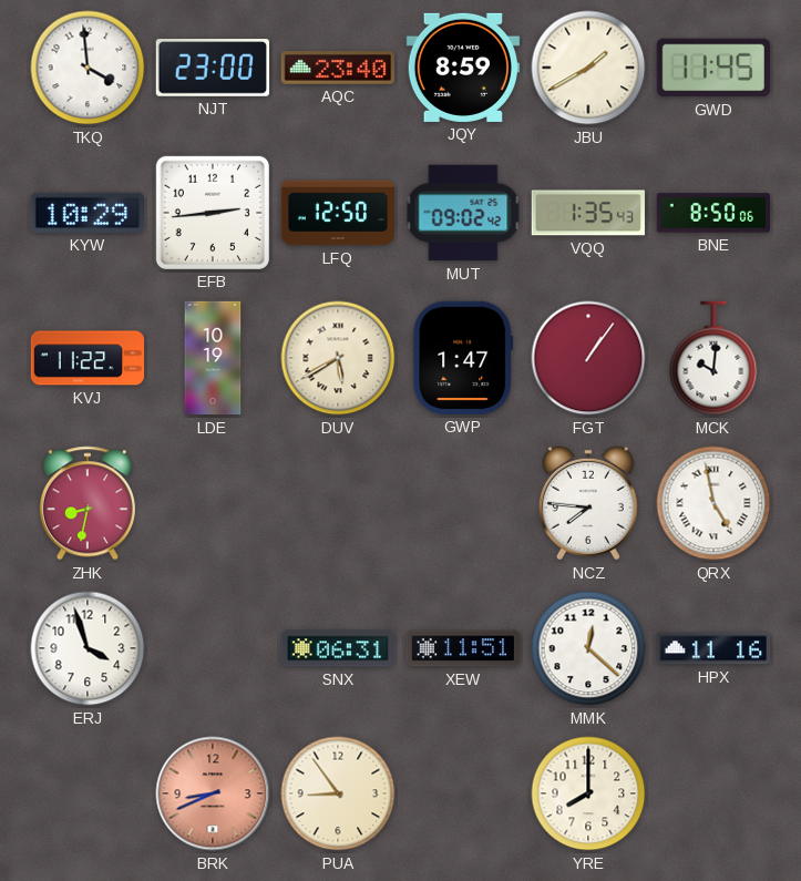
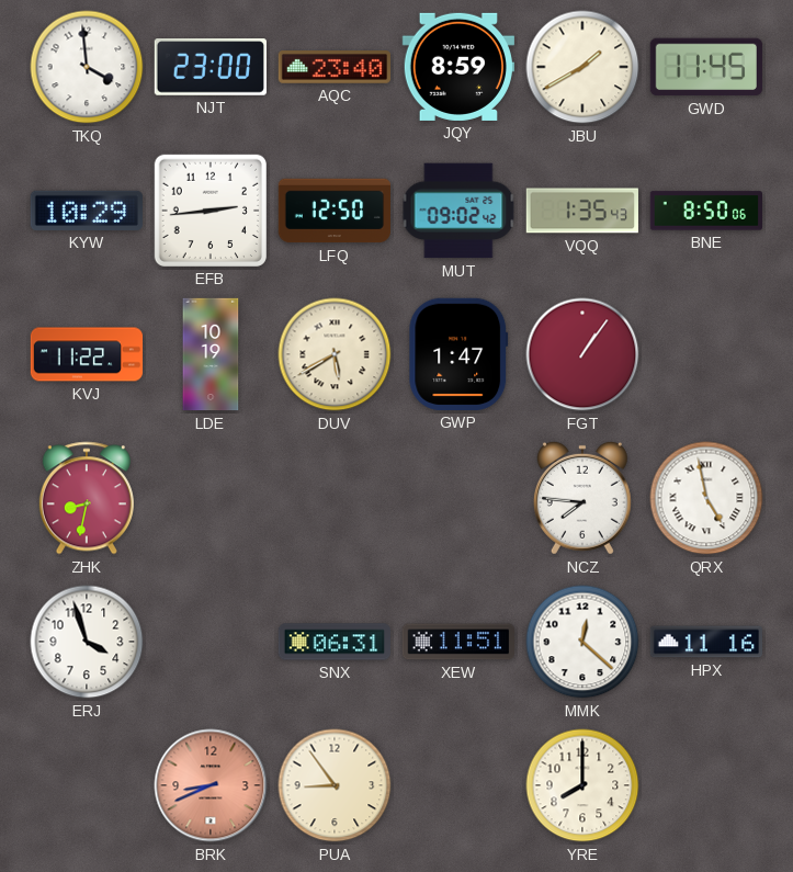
MCK: 10:01 -> none
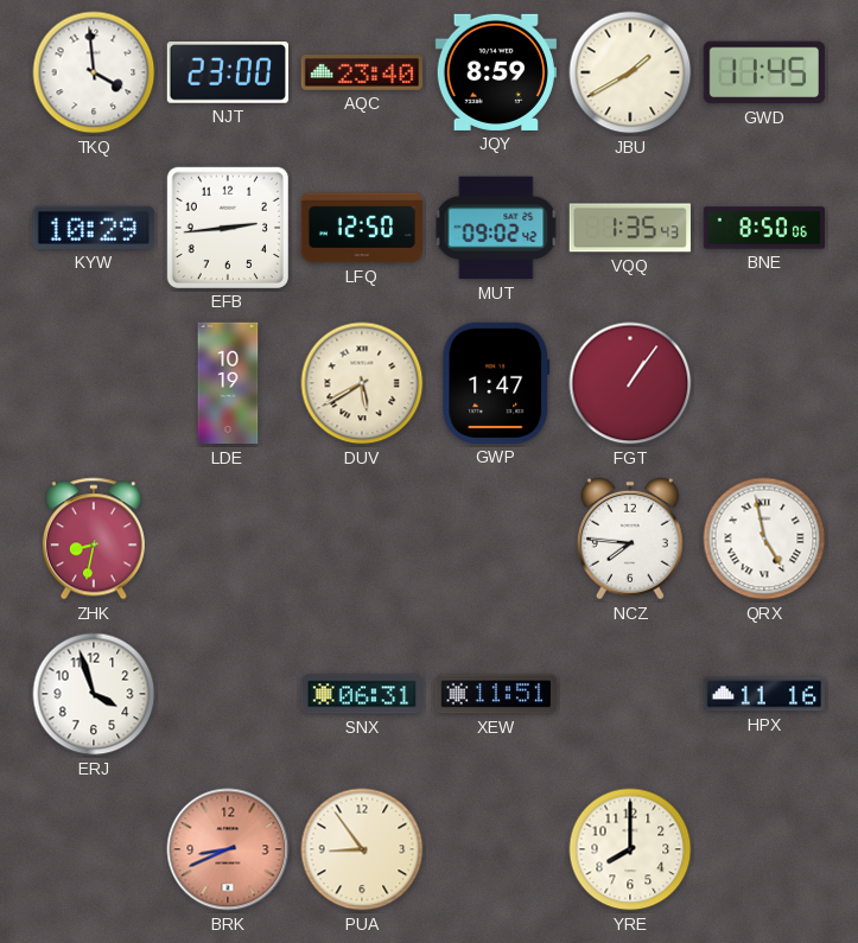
KVJ: 11:22 -> none
MMK: 12:22 -> none
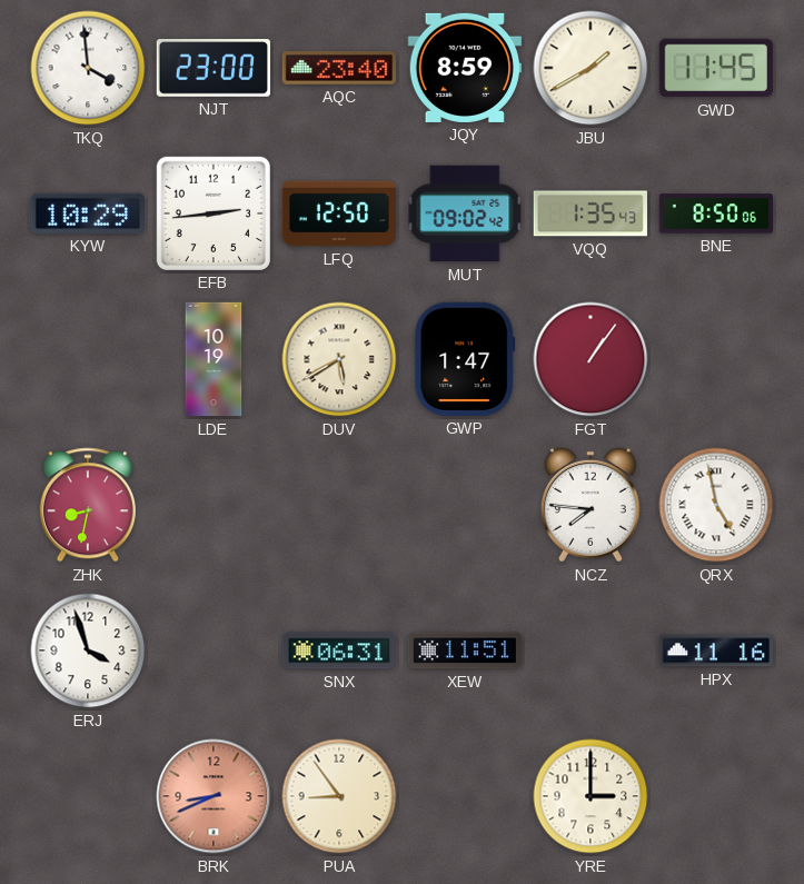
YRE: 8:00 -> 3:00
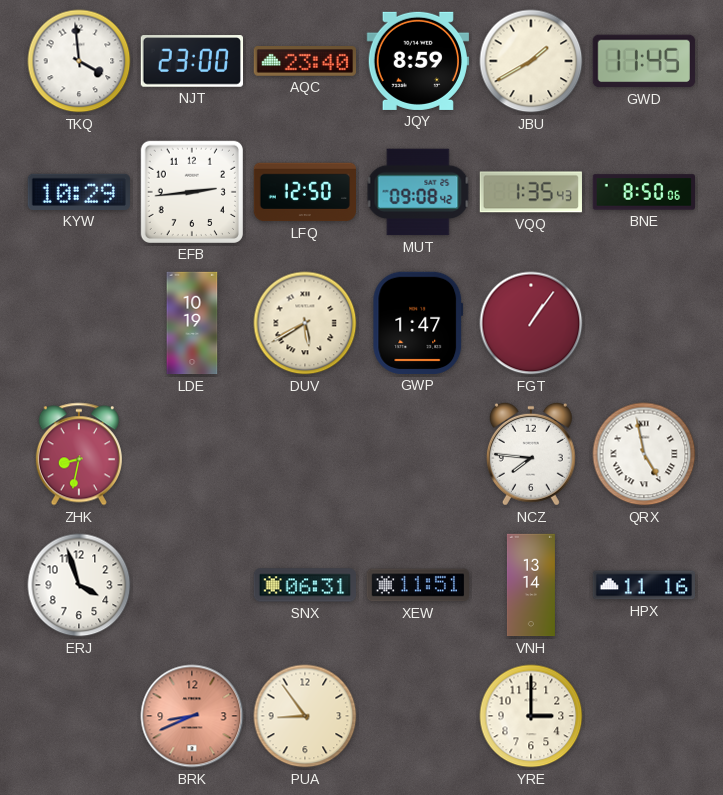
MUT: 09:02 -> 09:08
VNH: none -> 13:14
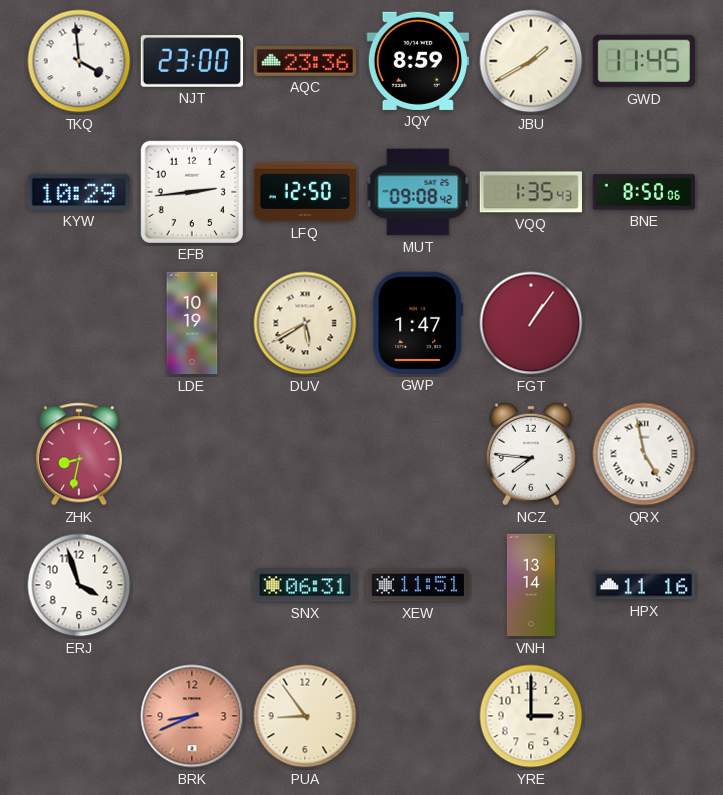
AQC: 23:40 -> 23:36
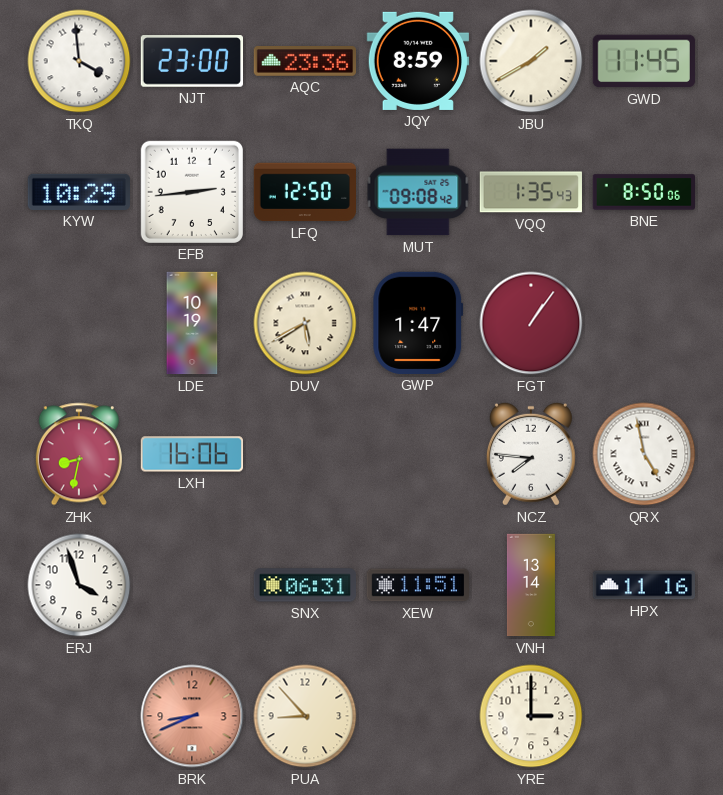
LXH: none -> 16:06
PUA: 8:54 -> 8:53
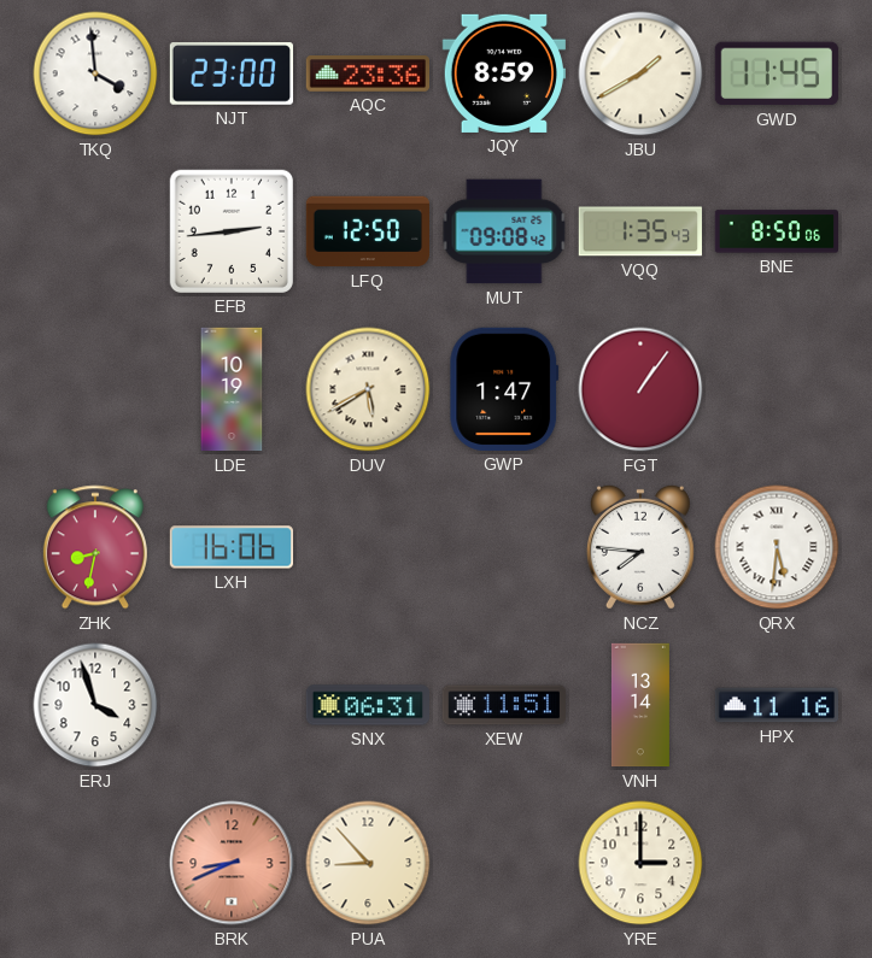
KYW: 10:29 -> none
QRX: 4:58 -> 5:31
